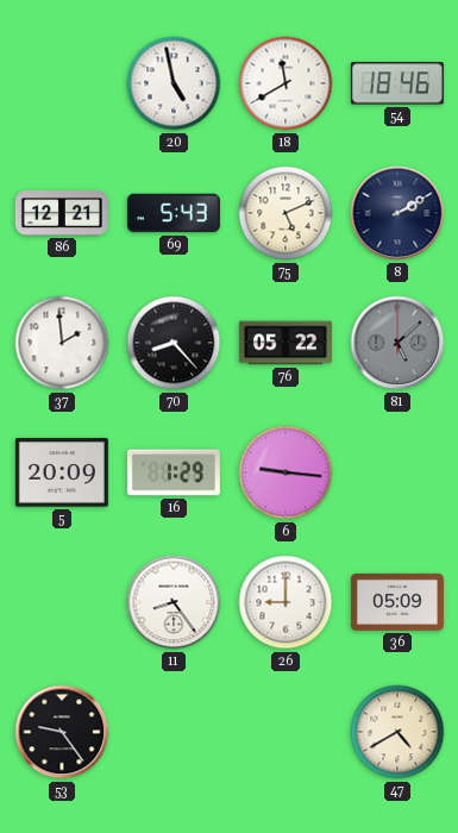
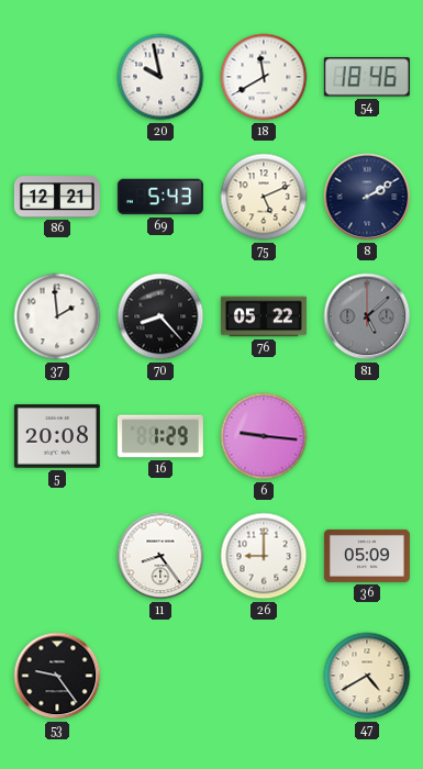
20: 4:58 -> 9:58
5: 20:09 -> 20:08
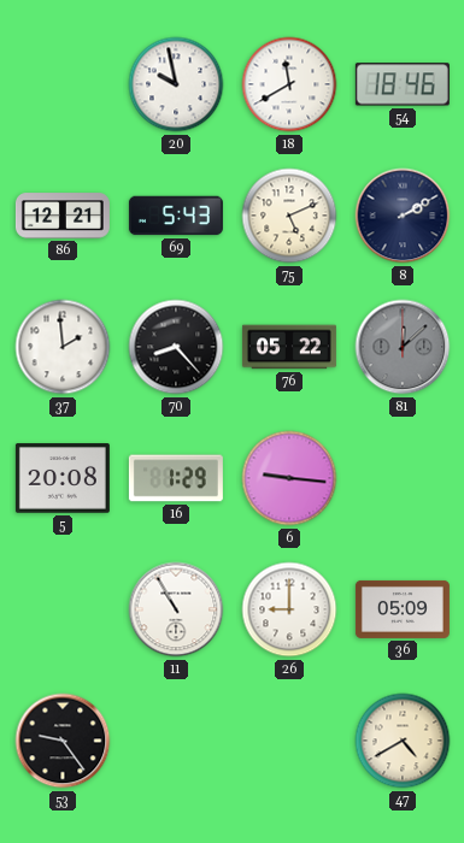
81: 5:08 -> 12:08
11: 8:24 -> 10:55
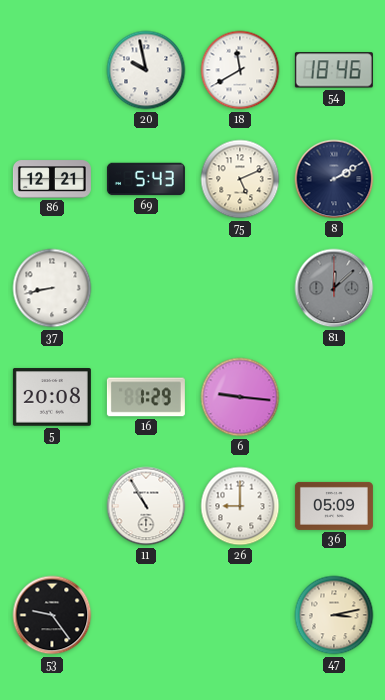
37: 1:59 -> 8:43
70: 8:23 -> none
76: 05:22 -> none
47: 4:40 -> 3:13
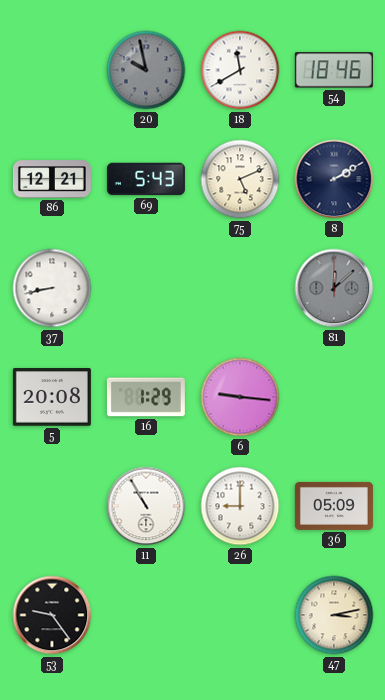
20 dial: white -> grey
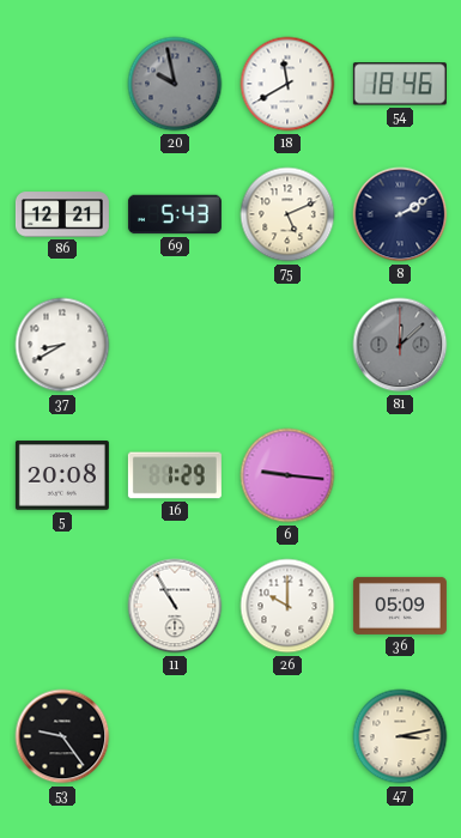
37: 8:43 -> 8:40
26: 9:00 -> 10:00
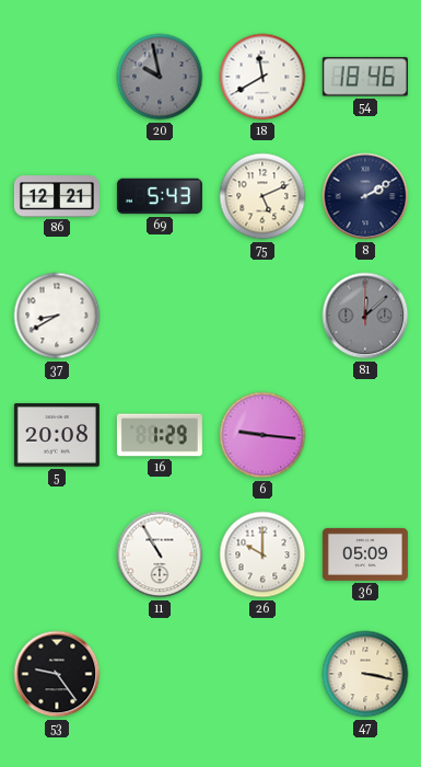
47: 3:13 -> 3:17
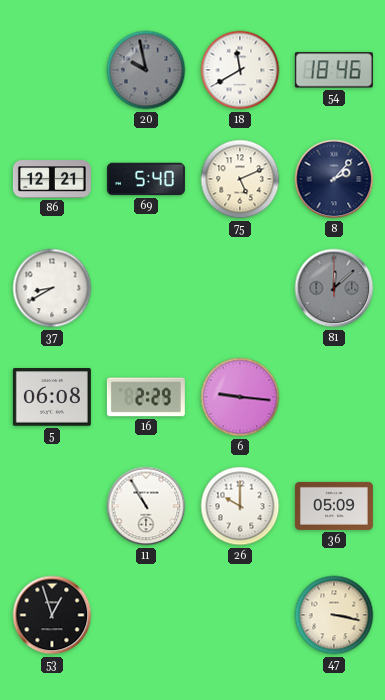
69: 5:43 -> 5:40
8: 2:10 -> 2:07
5: 20:08 -> 06:08
16: 1:29 -> 2:29
53: 9:24 -> 12:57
